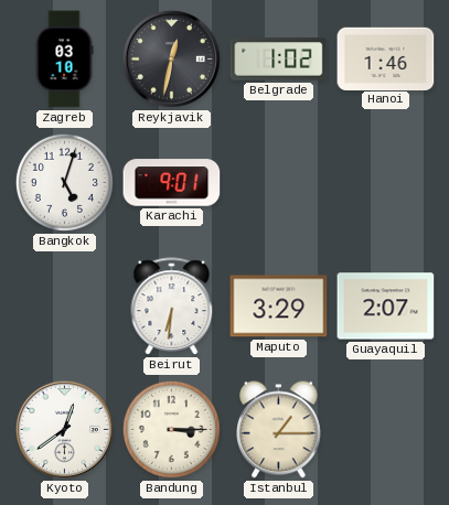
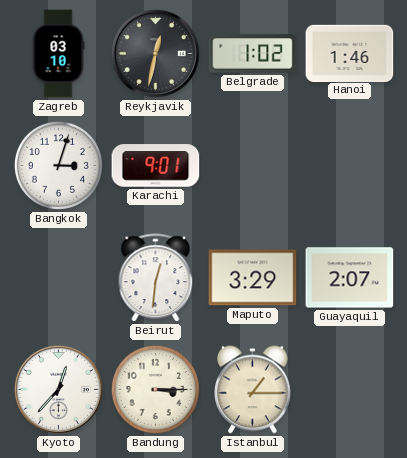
Bangkok: 5:03 -> 3:03
Beirut: 6:31 -> 12:31
Kyoto: 12:39 -> 12:37
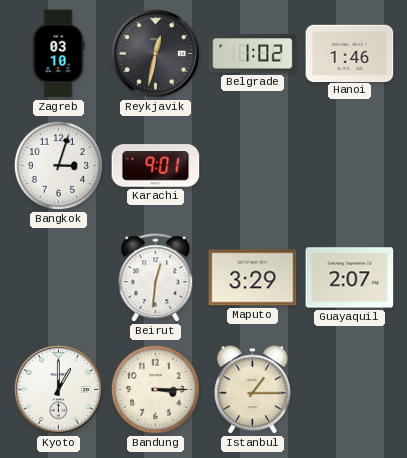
Kyoto: 12:37 -> 1:00
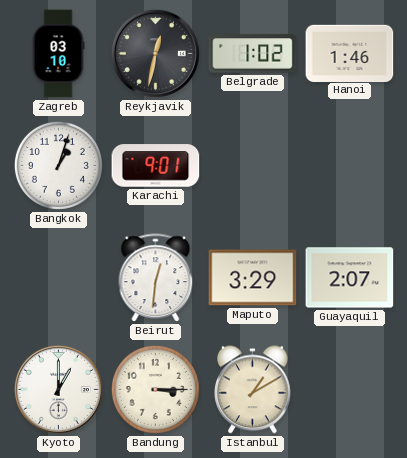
Bangkok: 3:03 -> 1:03
Istanbul: 1:15 -> 1:10
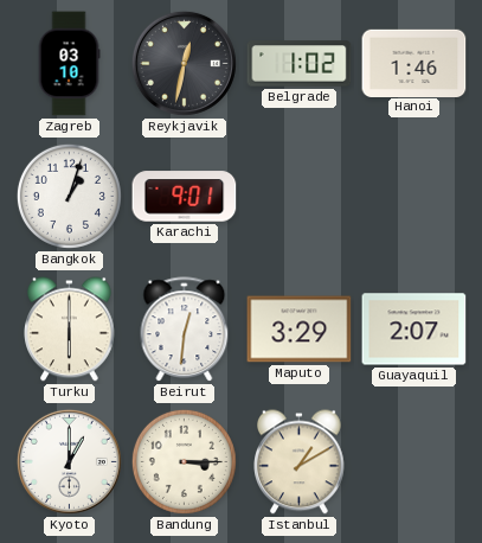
Turku: none -> 6:00
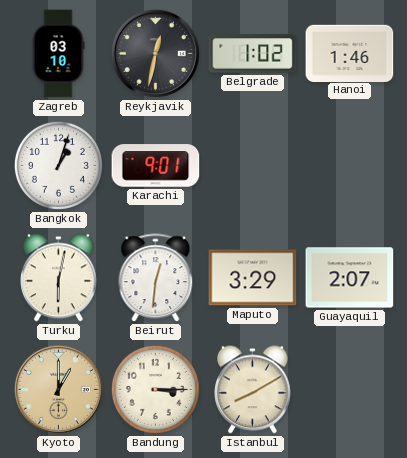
Turku: 6:00 -> 6:02
Kyoto dial: white -> champagne
Istanbul: 1:10 -> 8:10
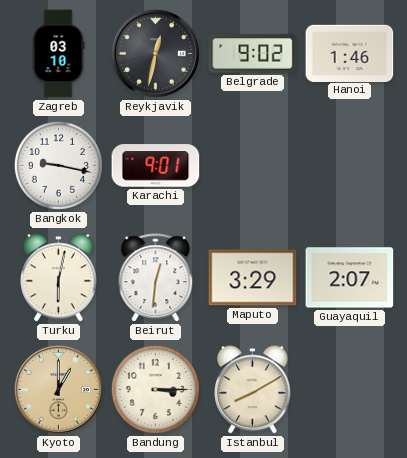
Belgrade: 1:02 -> 9:02
Bangkok: 1:03 -> 9:17
